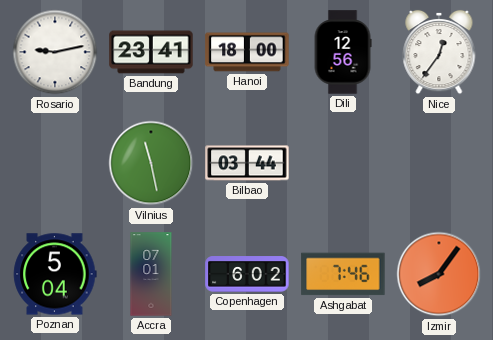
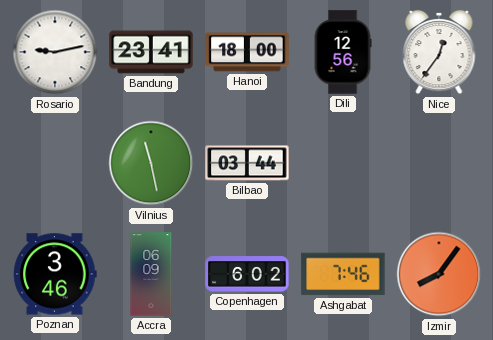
Poznan: 5:04 -> 3:46
Accra: 07:01 -> 06:09
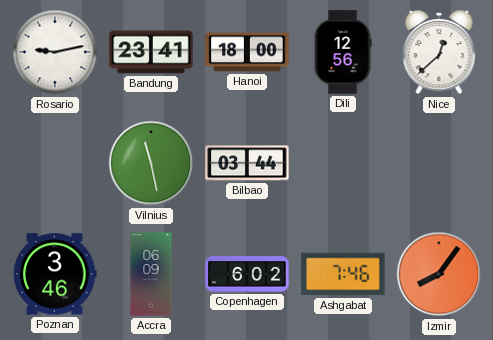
Nice: 12:36 -> 12:38
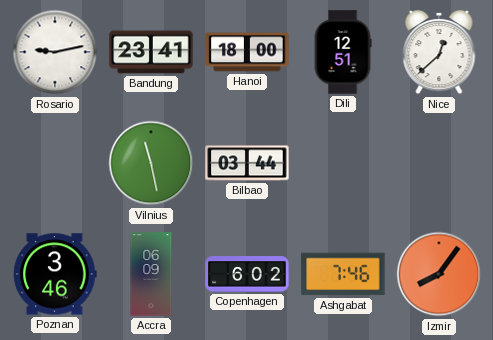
Dili: 12:56 -> 12:51
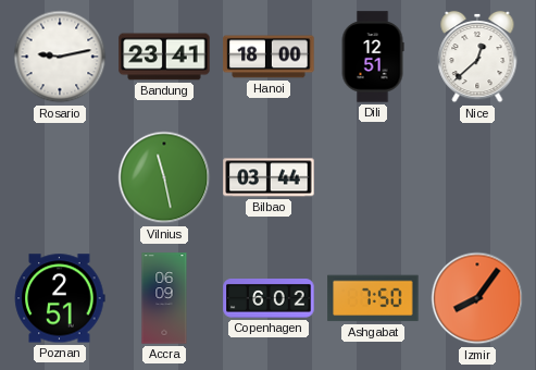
Poznan: 3:46 -> 2:51
Ashgabat: 7:46 -> 7:50
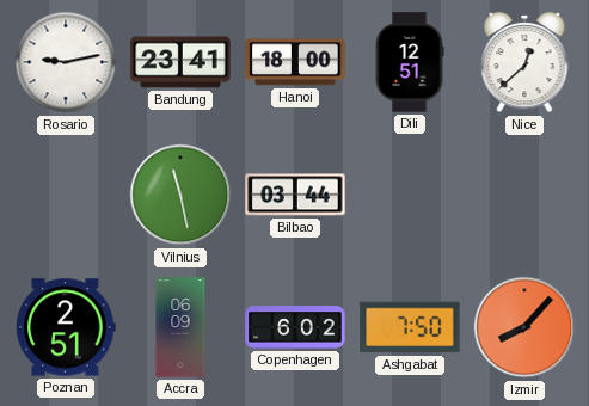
Izmir: 8:06 -> 8:07
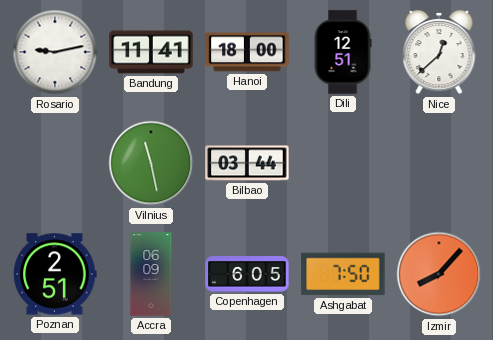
Bandung: 23:41 -> 11:41
Copenhagen: 6:02 -> 6:05
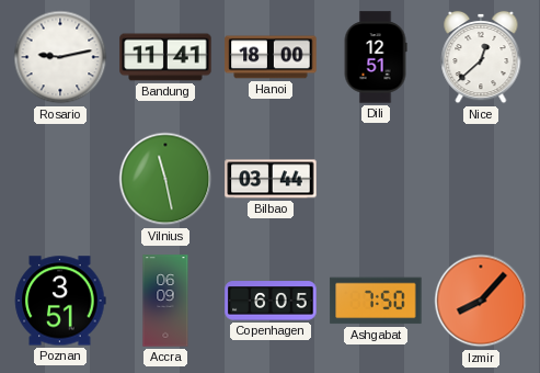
Poznan: 2:51 -> 3:51
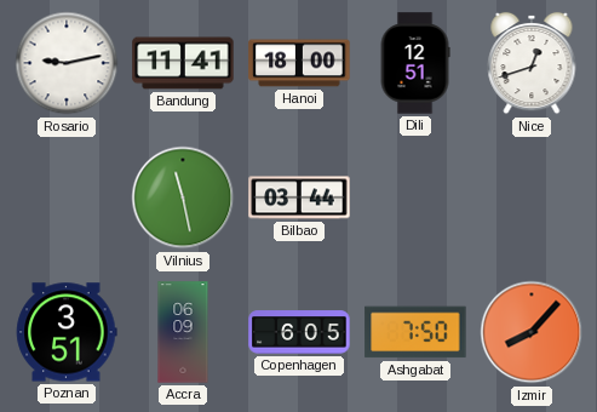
Nice: 12:38 -> 12:42
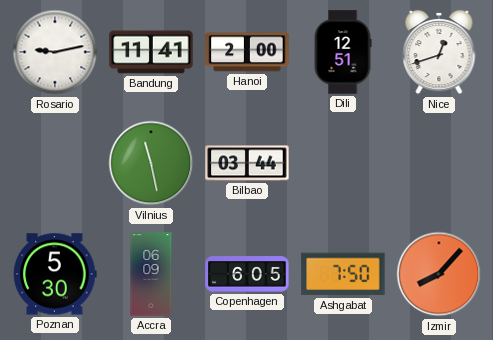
Hanoi: 18:00 -> 2:00
Poznan: 3:51 -> 5:30
